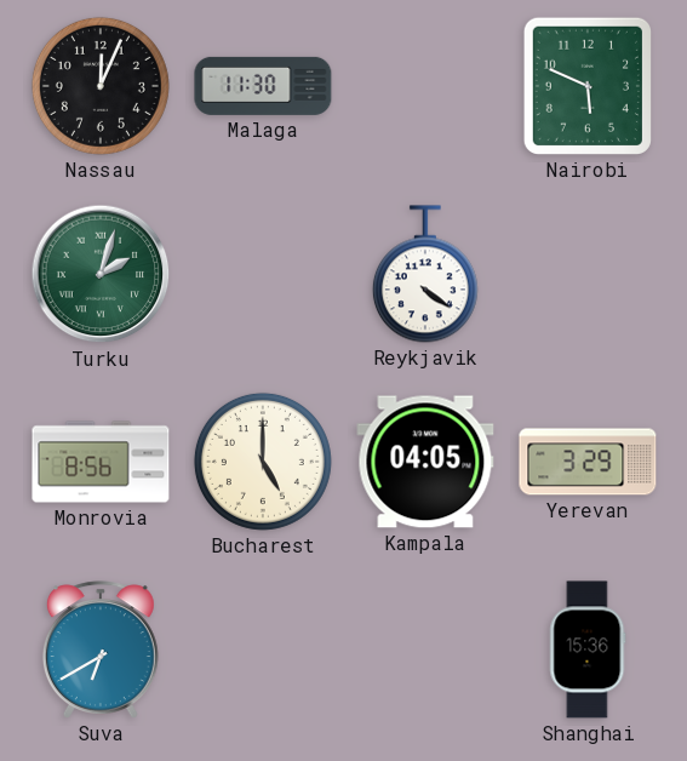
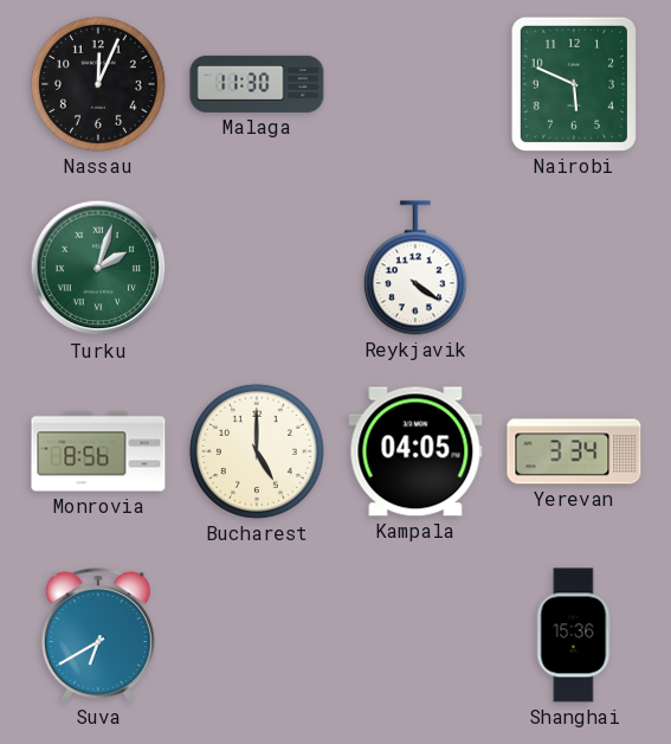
Yerevan: 3:29 -> 3:34
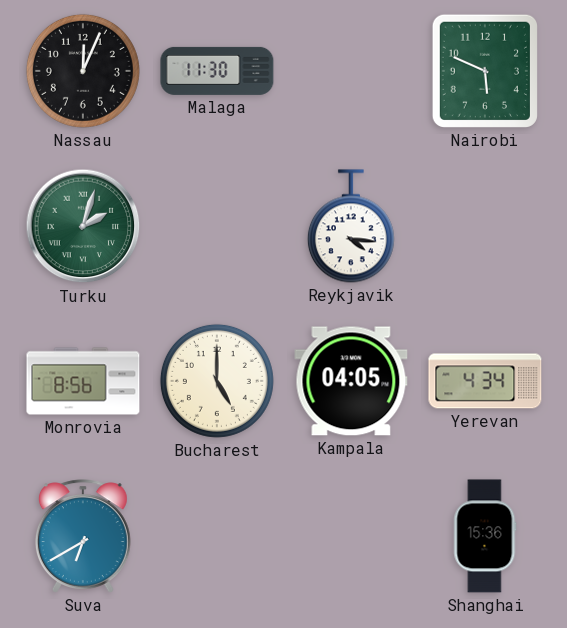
Reykjavik: 4:21 -> 4:16
Yerevan: 3:34 -> 4:34
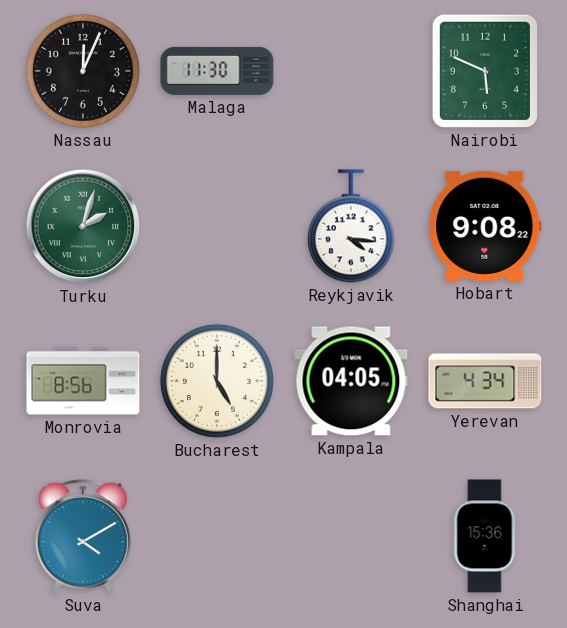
Hobart: none -> 9:08
Suva: 6:40 -> 4:10
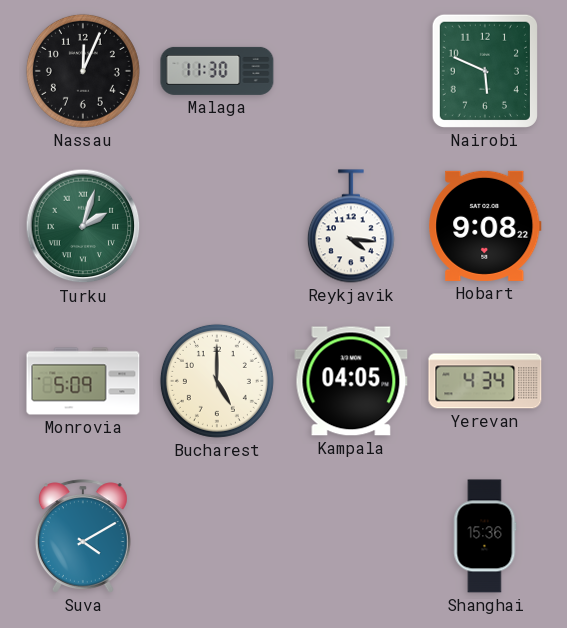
Monrovia: 8:56 -> 5:09
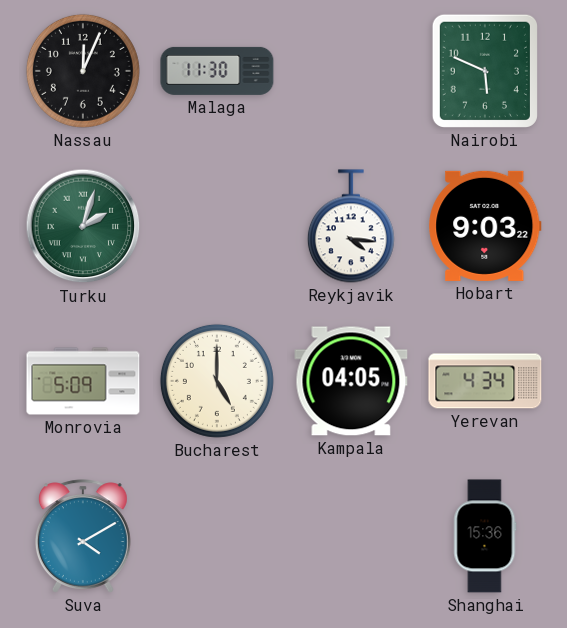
Hobart: 9:08 -> 9:03
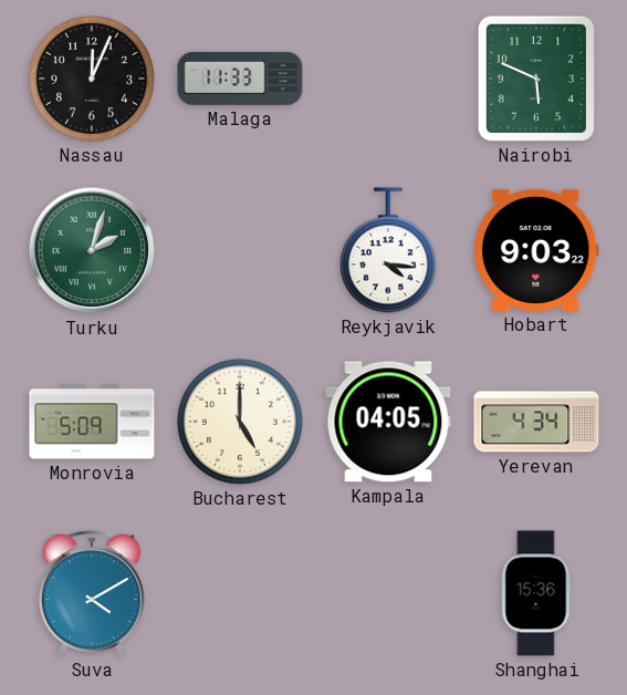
Malaga: 11:30 -> 11:33
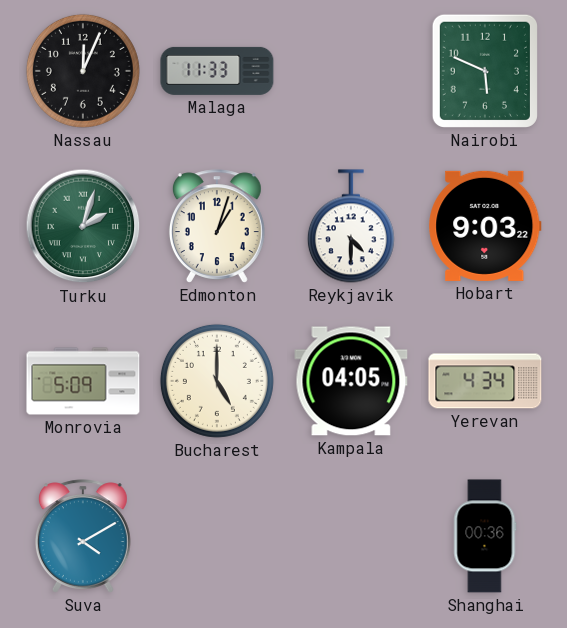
Edmonton: none -> 1:03
Reykjavik: 4:16 -> 4:30
Shanghai: 15:36 -> 00:36
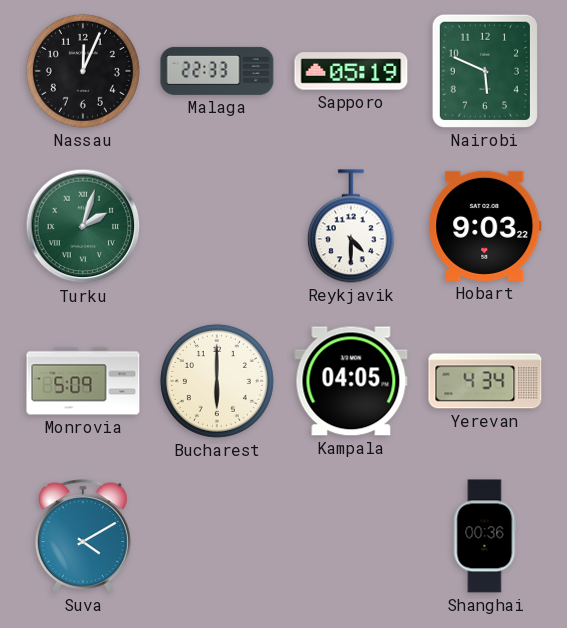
Malaga: 11:33 -> 22:33
Sapporo: none -> 05:19
Edmonton: 1:03 -> none
Bucharest: 5:00 -> 6:00
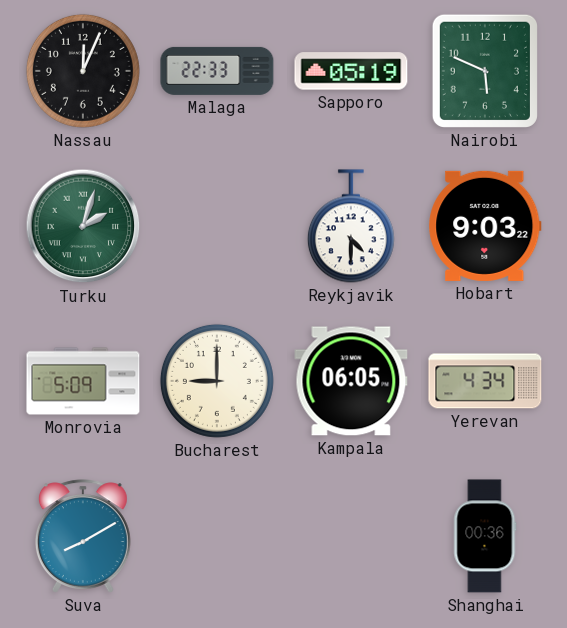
Bucharest: 6:00 -> 9:00
Kampala: 04:05 -> 06:05
Suva: 4:10 -> 8:10
